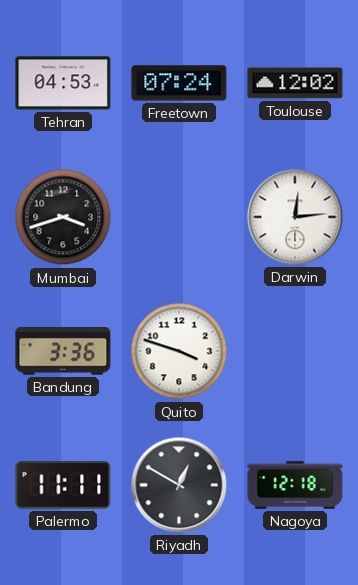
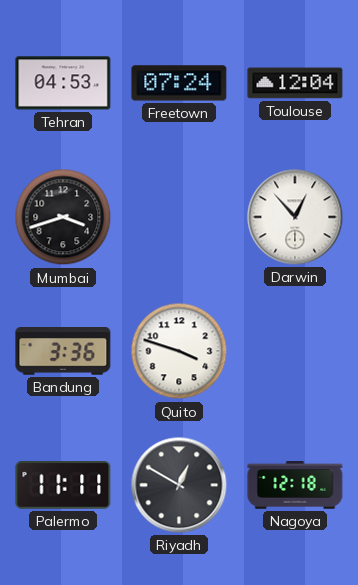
Toulouse: 12:02 -> 12:04
Darwin: 12:14 -> 12:53
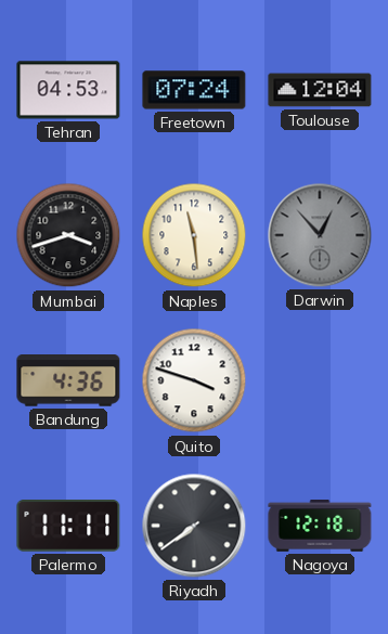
Naples: none -> 11:29
Darwin dial: white -> grey
Bandung: 3:36 -> 4:36
Riyadh: 12:50 -> 7:39
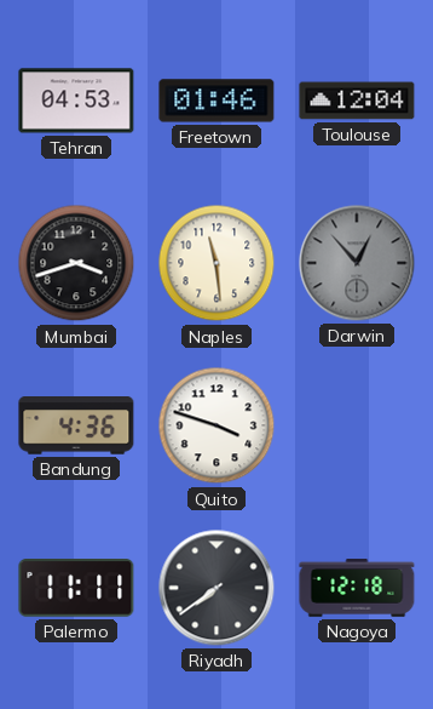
Freetown: 07:24 -> 01:46
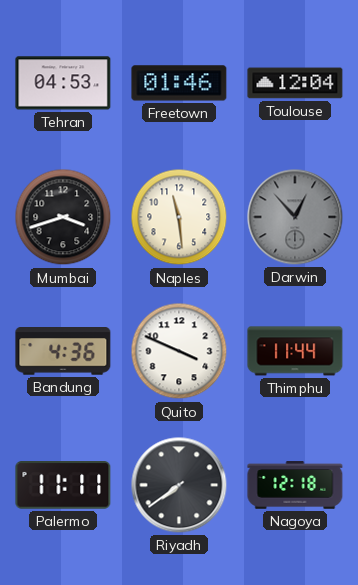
Quito: 3:48 -> 3:49
Thimphu: none -> 11:44
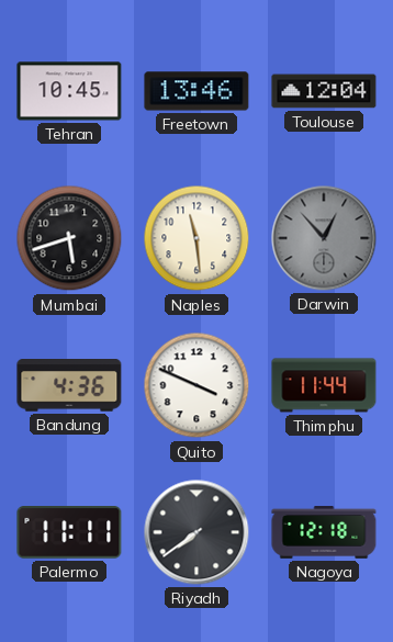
Tehran: 04:53 -> 10:45
Freetown: 01:46 -> 13:46
Mumbai: 3:42 -> 5:42
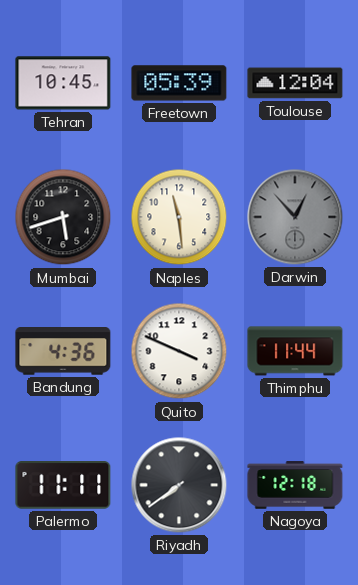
Freetown: 13:46 -> 05:39
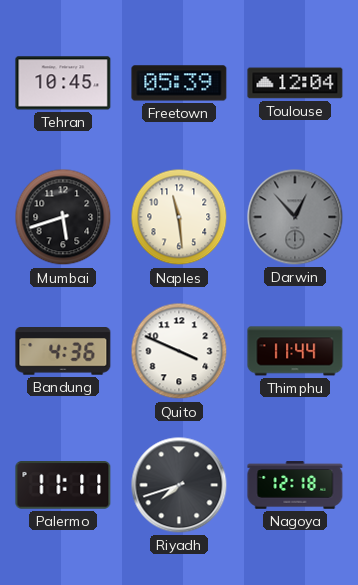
Riyadh: 7:39 -> 7:42
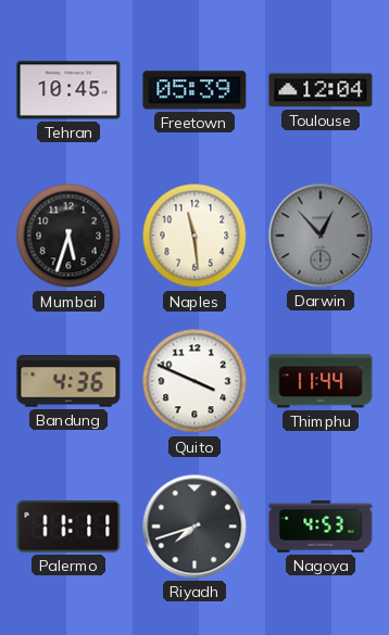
Mumbai: 5:42 -> 5:33
Nagoya: 12:18 -> 4:53
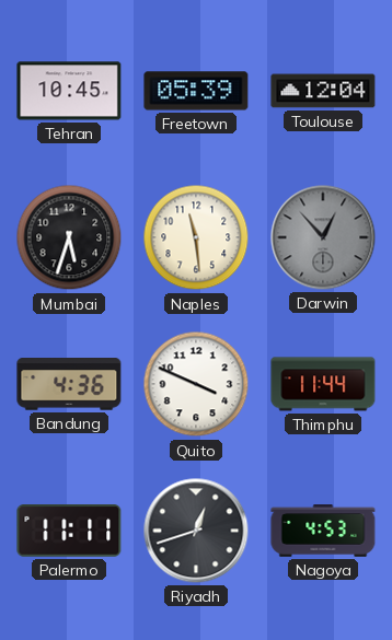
Riyadh: 7:42 -> 12:42
